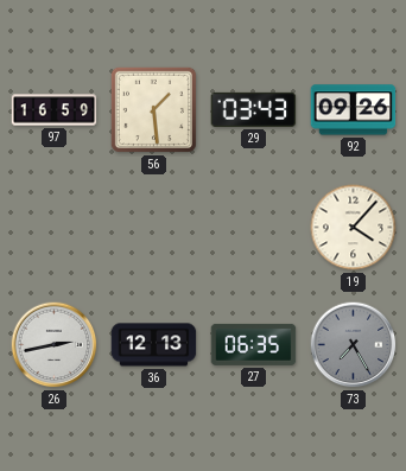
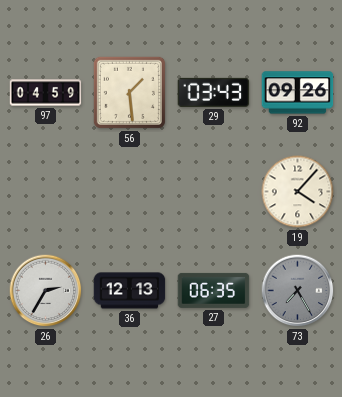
97: 16:59 -> 04:59
26: 2:43 -> 2:35
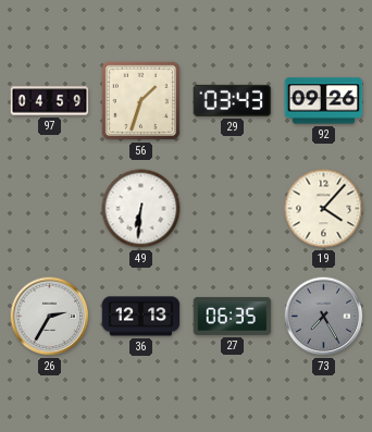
56: 1:29 -> 1:33
49: none -> 6:31
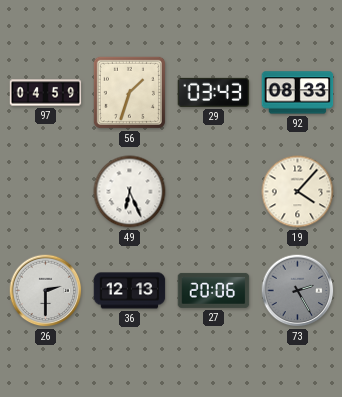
92: 09:26 -> 08:33
49: 6:31 -> 6:26
26: 2:35 -> 2:30
27: 06:35 -> 20:06
73: 7:25 -> 2:25
